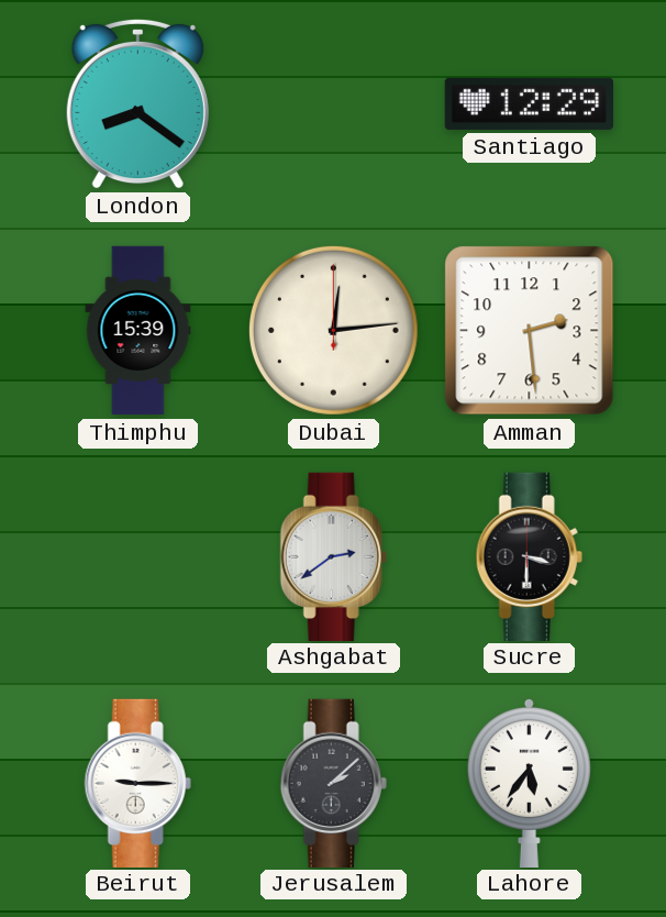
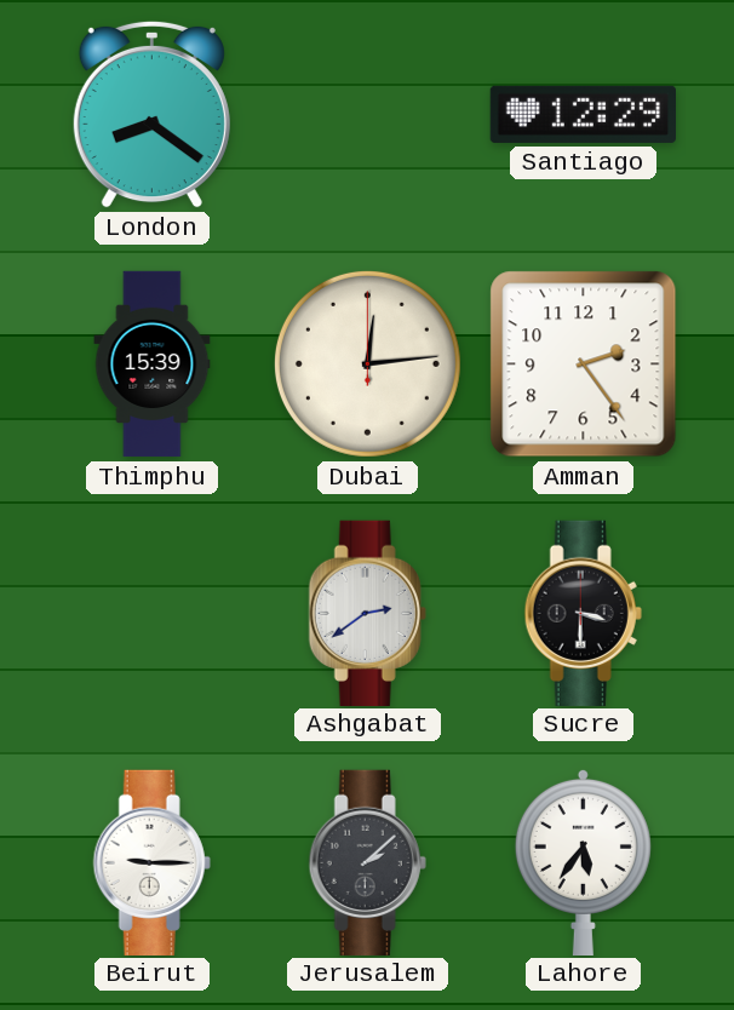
Amman: 2:29 -> 2:24
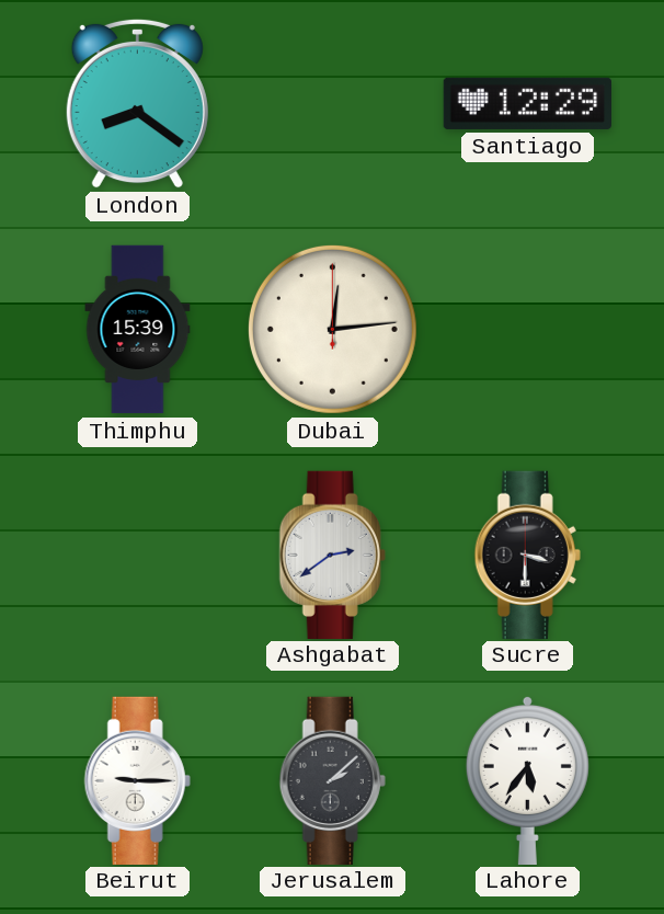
Amman: 2:24 -> none
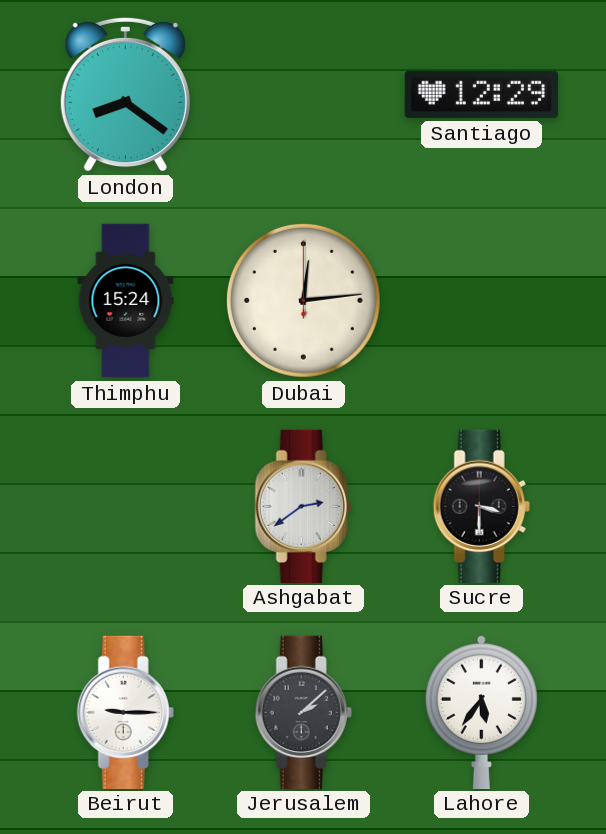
Thimphu: 15:39 -> 15:24
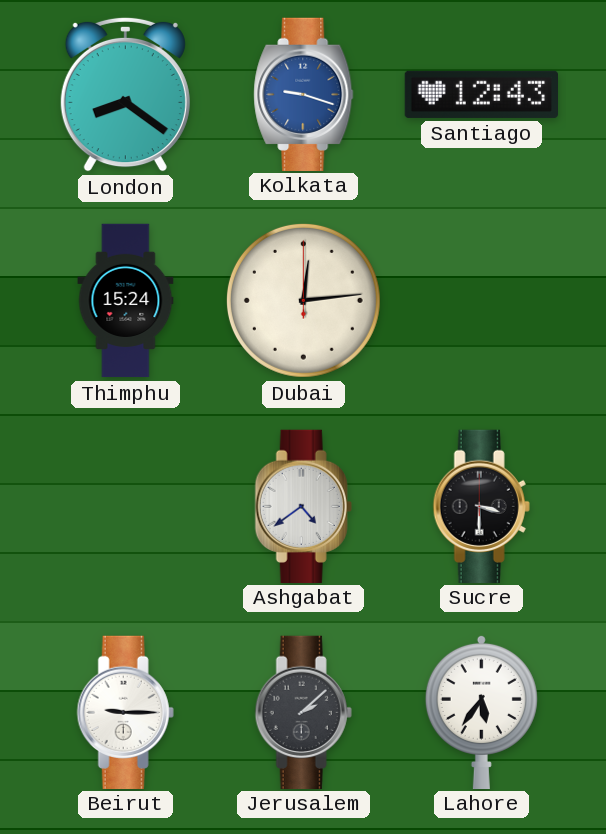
Kolkata: none -> 9:18
Santiago: 12:29 -> 12:43
Ashgabat: 2:39 -> 4:39
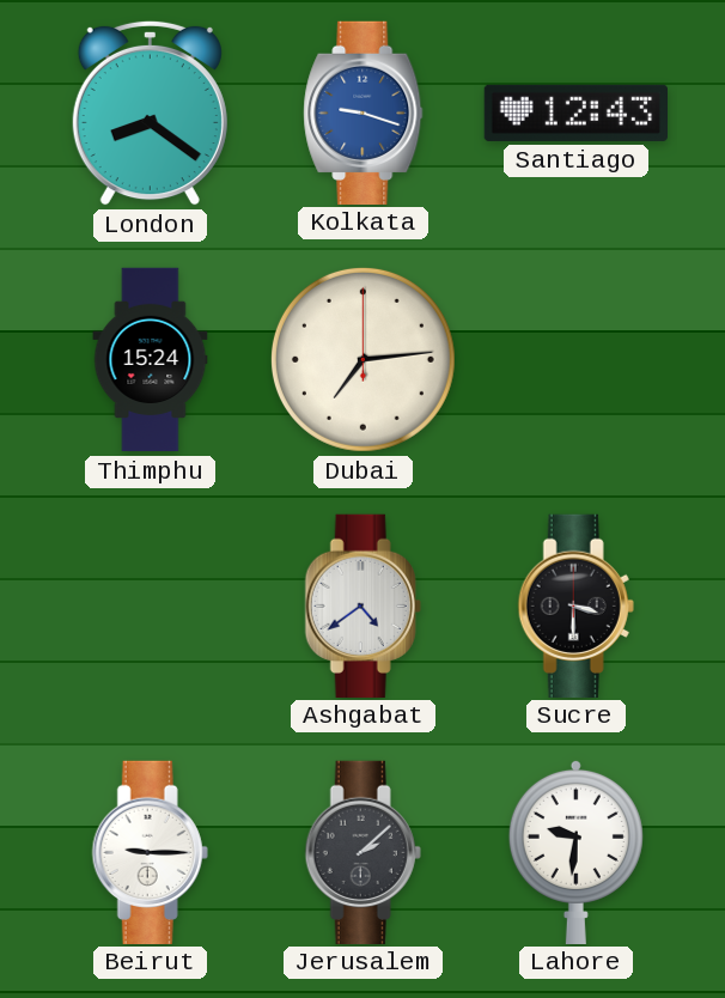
Dubai: 12:14 -> 7:14
Lahore: 5:36 -> 9:31
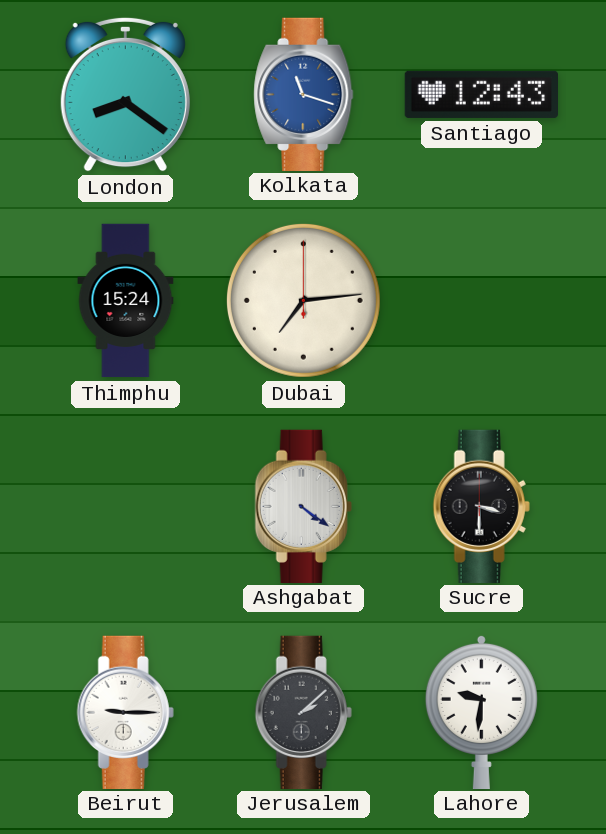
Kolkata: 9:18 -> 11:18
Ashgabat: 4:39 -> 4:21
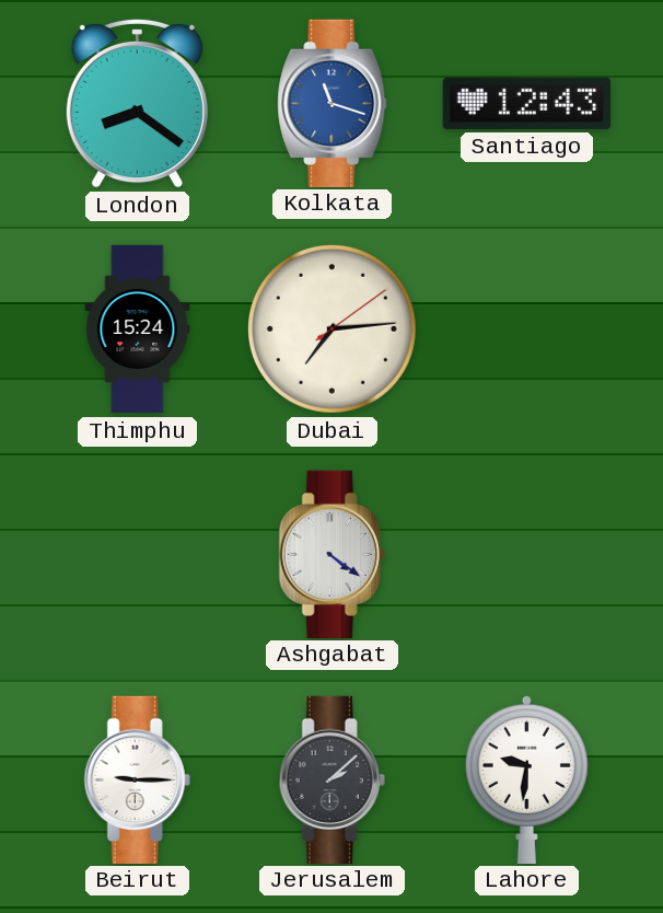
Dubai: 7:14:00 -> 7:14:09
Sucre: 3:30 -> none
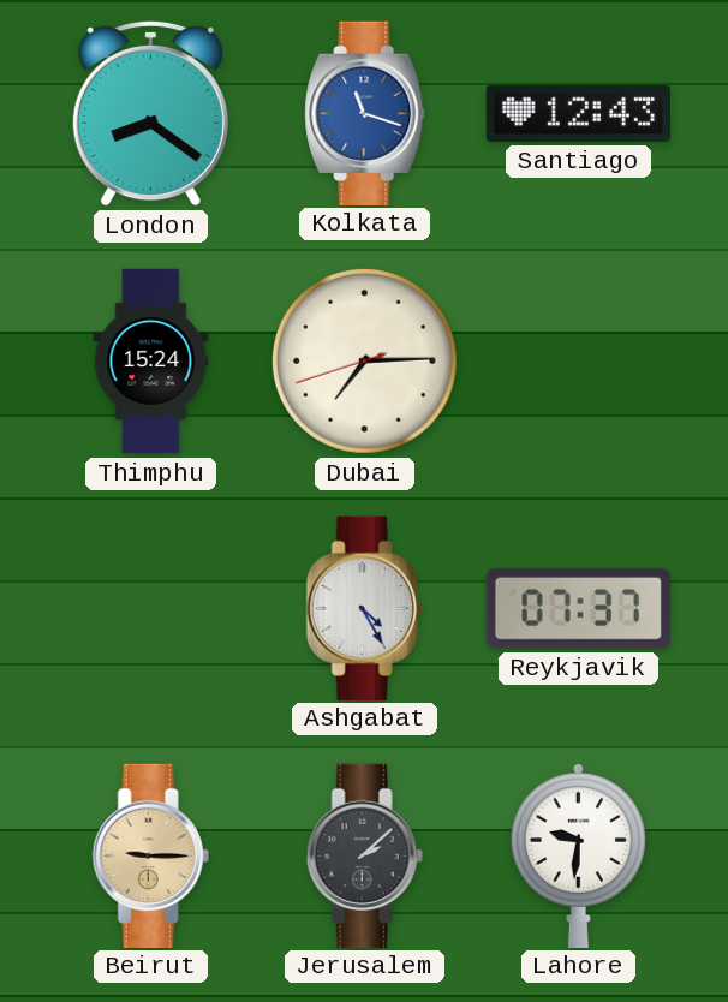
Dubai: 7:14:09 -> 7:14:42
Ashgabat: 4:21 -> 4:25
Reykjavik: none -> 07:37
Beirut dial: white -> champagne
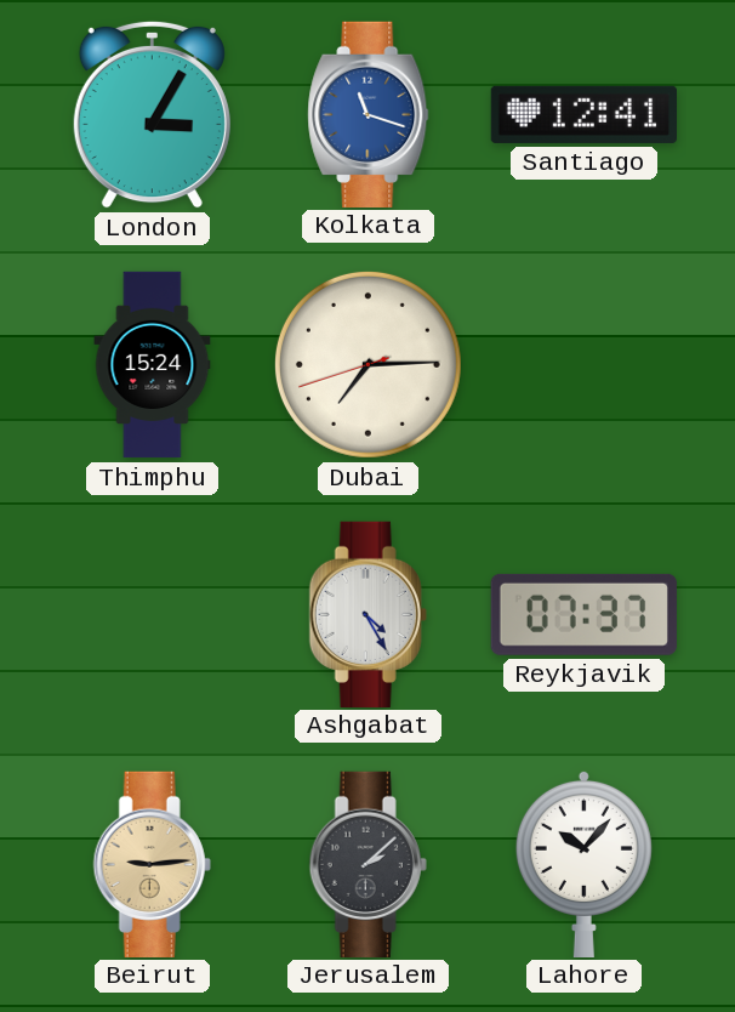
London: 8:21 -> 3:05
Santiago: 12:43 -> 12:41
Beirut: 9:15 -> 9:14
Lahore: 9:31 -> 10:07
